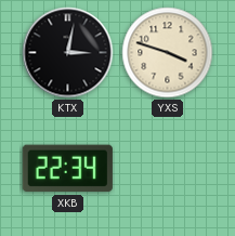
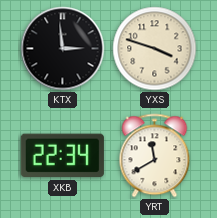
KTX: 3:02 -> 2:59
YRT: none -> 11:40
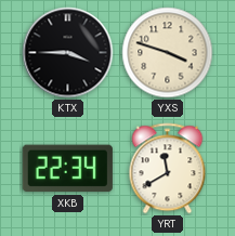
KTX: 2:59 -> 3:45
